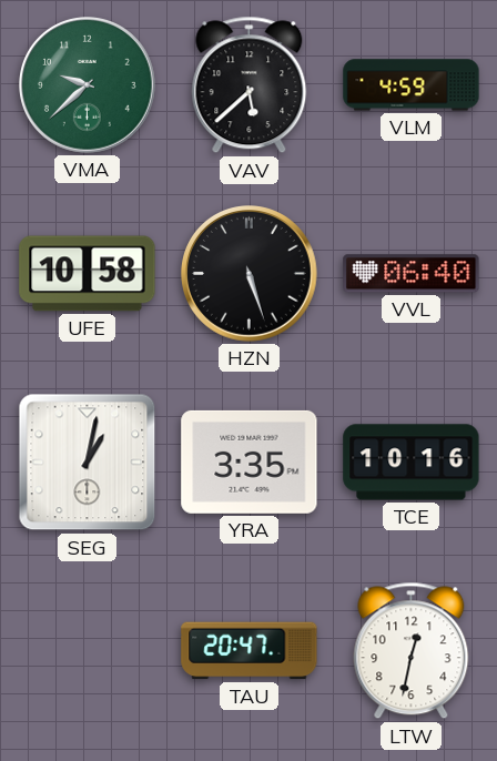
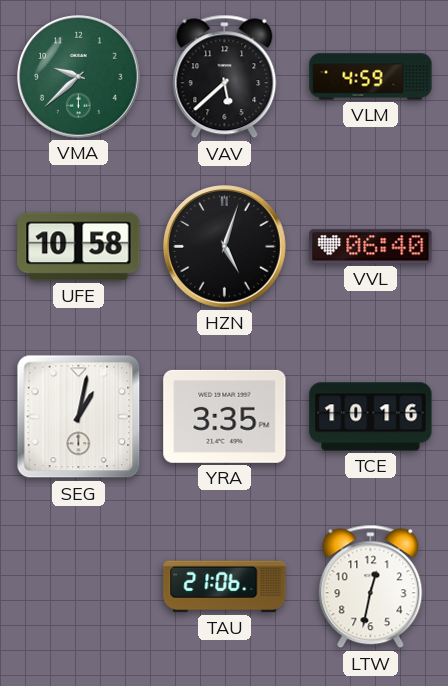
HZN: 5:27 -> 5:03
TAU: 20:47 -> 21:06
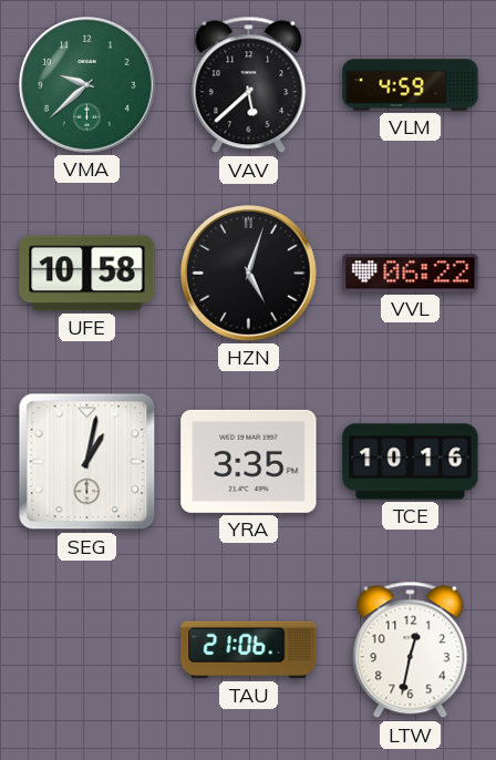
VVL: 06:40 -> 06:22
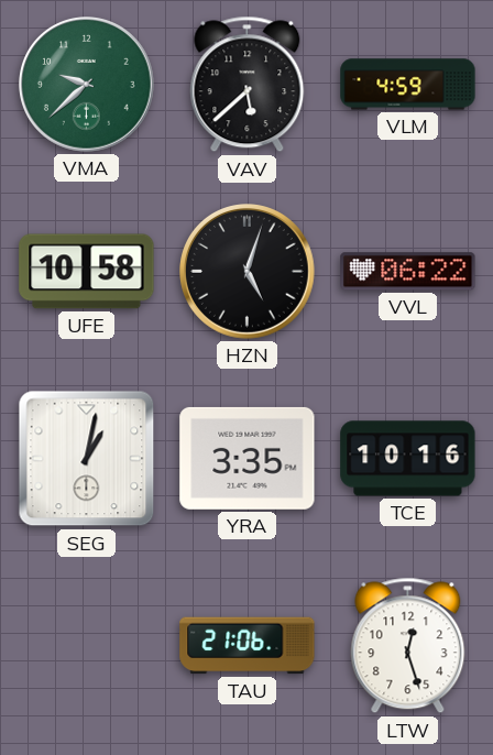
LTW: 12:32 -> 12:27
